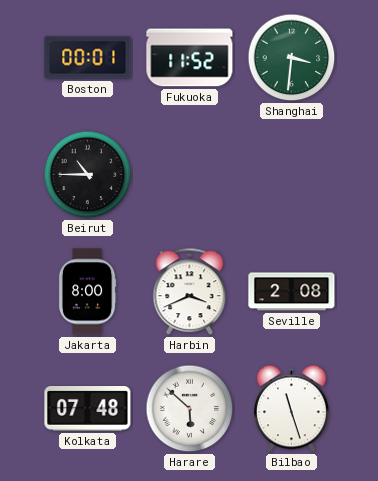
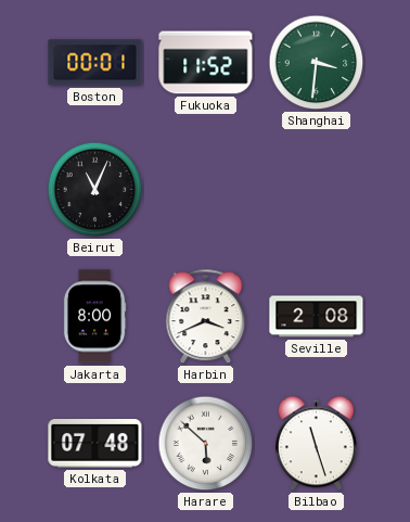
Beirut: 10:45 -> 11:04
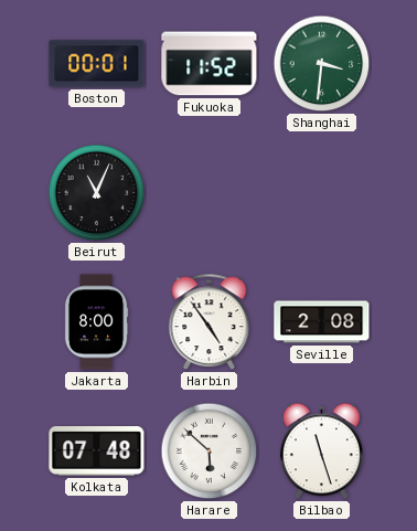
Harbin: 3:41 -> 4:54
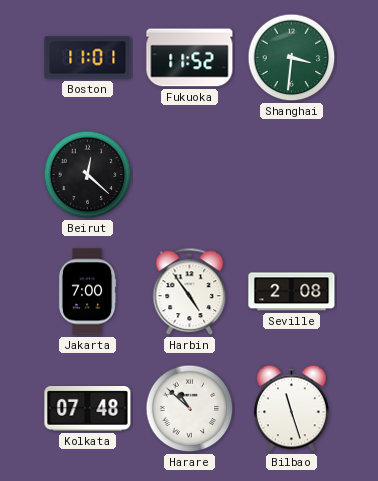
Boston: 00:01 -> 11:01
Beirut: 11:04 -> 12:22
Jakarta: 8:00 -> 7:00
Harare: 5:52 -> 10:52
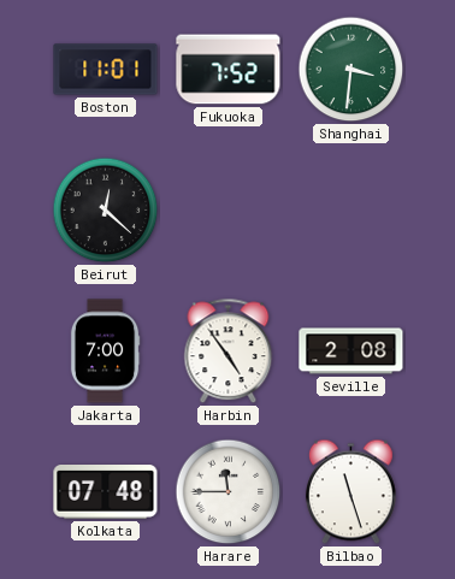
Fukuoka: 11:52 -> 7:52
Harare: 10:52 -> 11:45
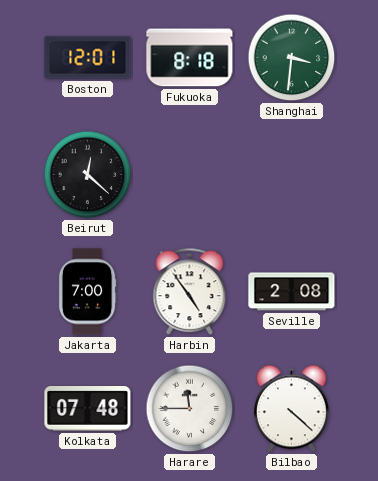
Boston: 11:01 -> 12:01
Fukuoka: 7:52 -> 8:18
Bilbao: 11:27 -> 4:22
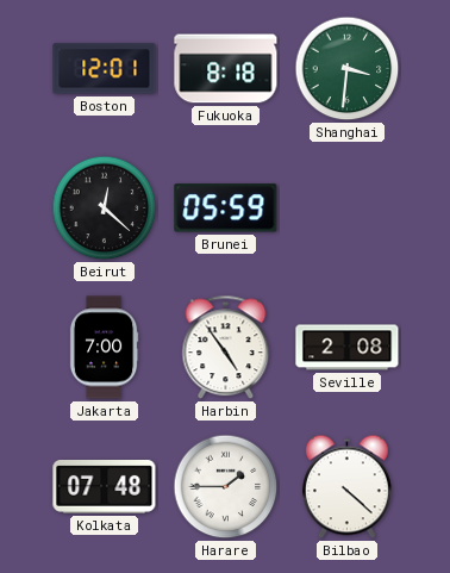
Brunei: none -> 05:59
Harare: 11:45 -> 1:45
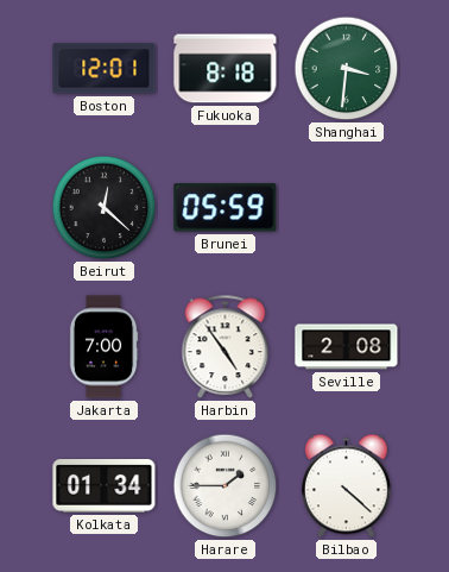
Kolkata: 07:48 -> 01:34
